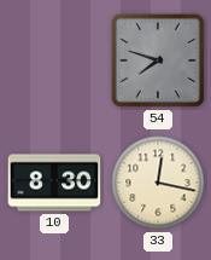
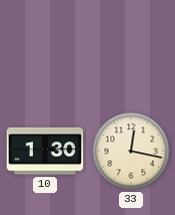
54: 7:48 -> none
10: 8:30 -> 1:30
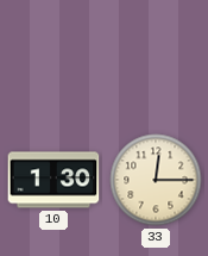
33: 12:17 -> 12:15
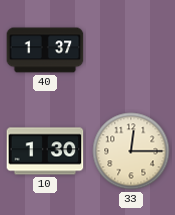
40: none -> 1:37
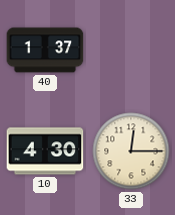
10: 1:30 -> 4:30
